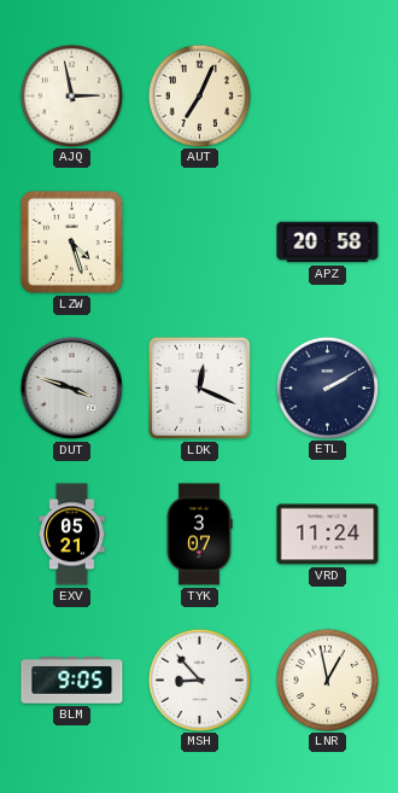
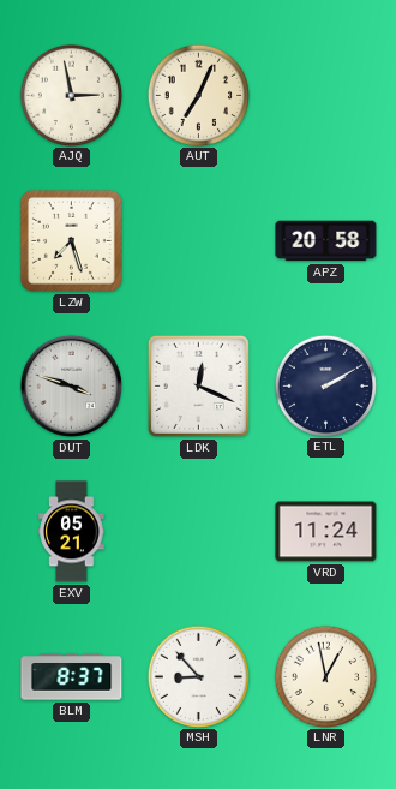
LZW: 4:27 -> 7:27
TYK: 3:07 -> none
BLM: 9:05 -> 8:37
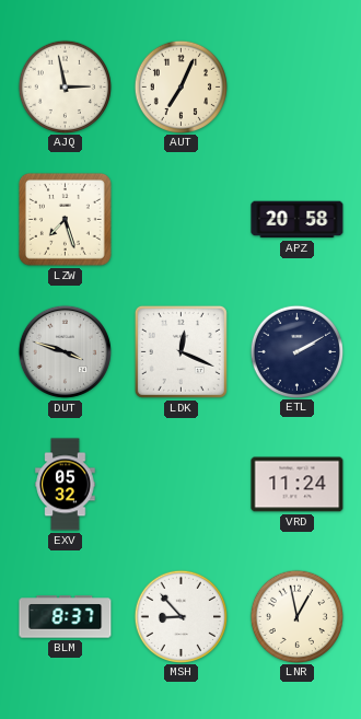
EXV: 05:21 -> 05:32
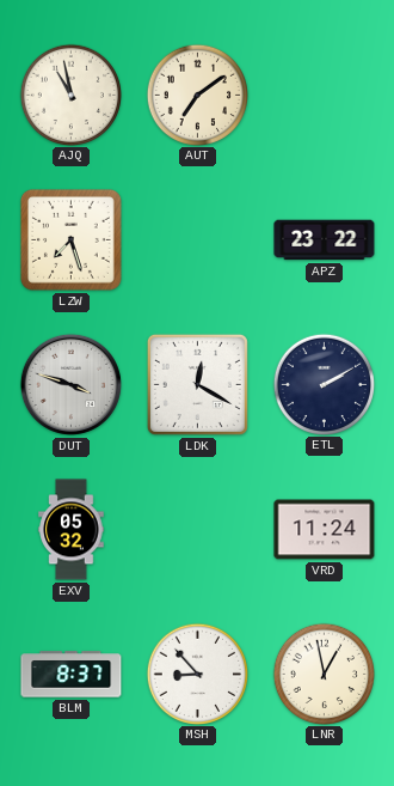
AJQ: 2:58 -> 10:58
AUT: 7:04 -> 7:09
APZ: 20:58 -> 23:22
LDK: 12:19 -> 12:20
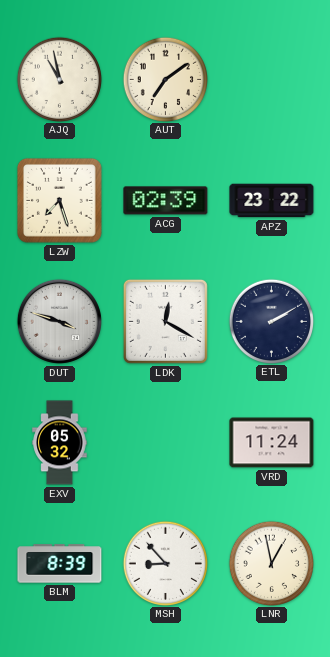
ACG: none -> 02:39
BLM: 8:37 -> 8:39
